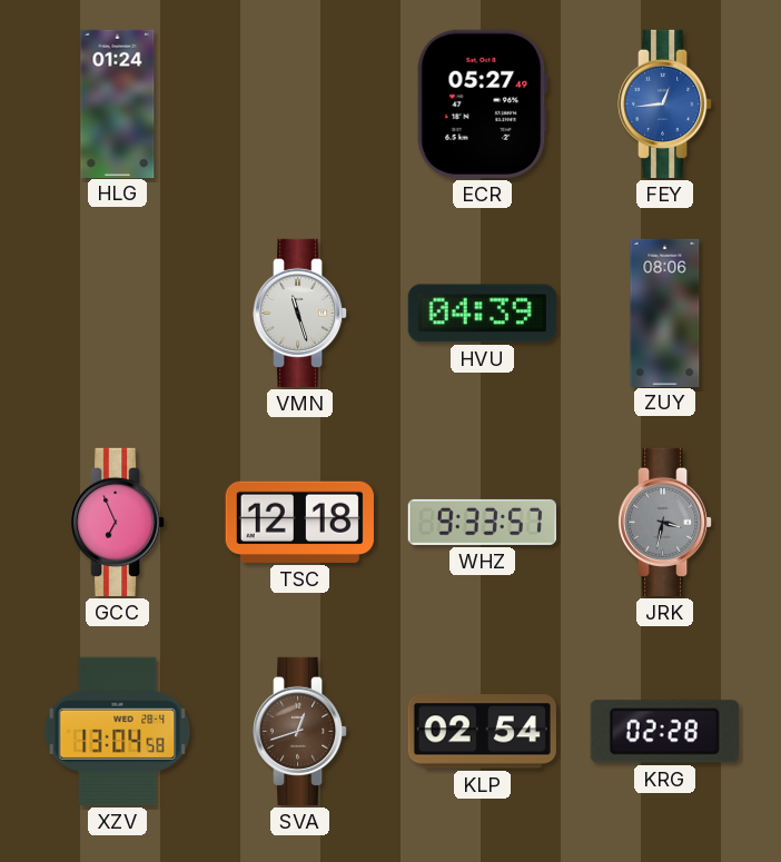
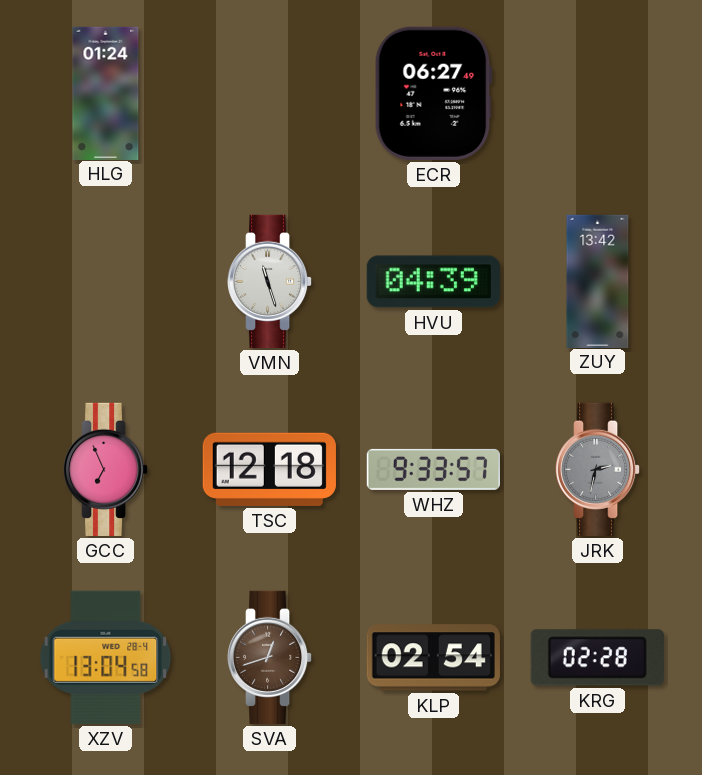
ECR: 05:27 -> 06:27
FEY: 12:44 -> none
ZUY: 08:06 -> 13:42
JRK: 3:32 -> 2:32
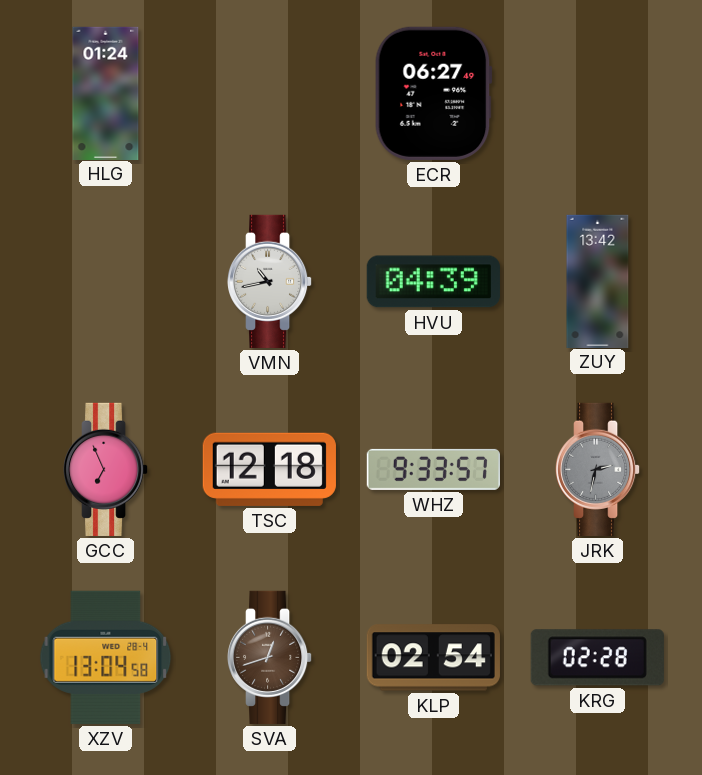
VMN: 11:27 -> 10:43
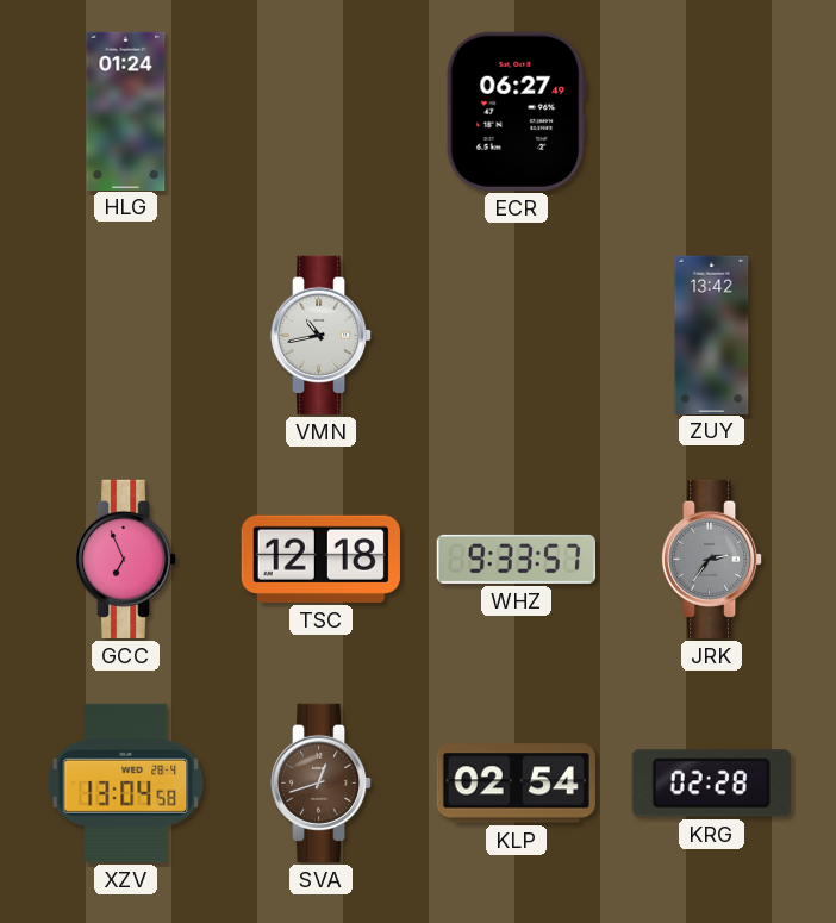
HVU: 04:39 -> none
JRK: 2:32 -> 2:36
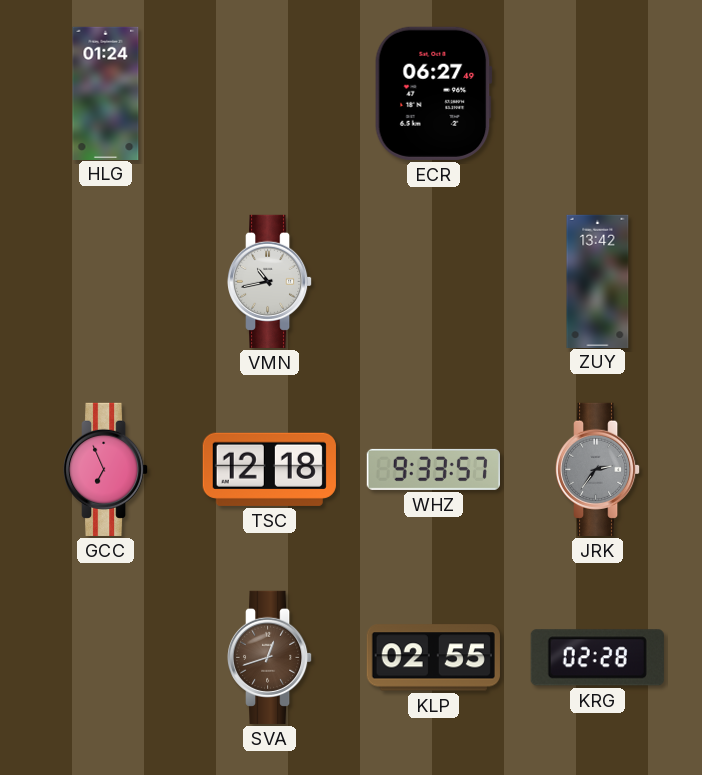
XZV: 13:04 -> none
KLP: 02:54 -> 02:55
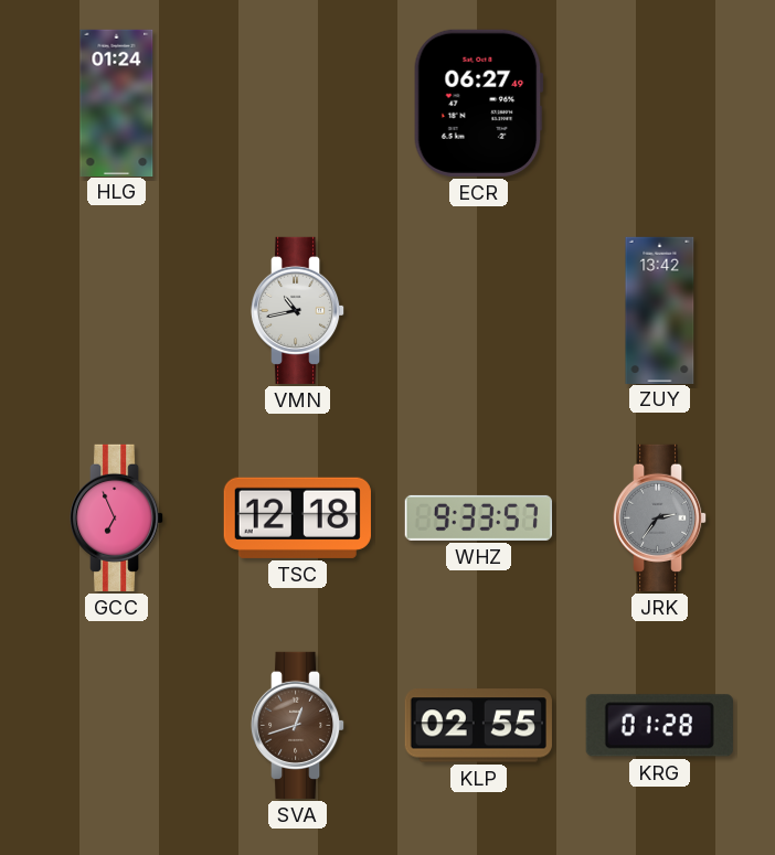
KRG: 02:28 -> 01:28
